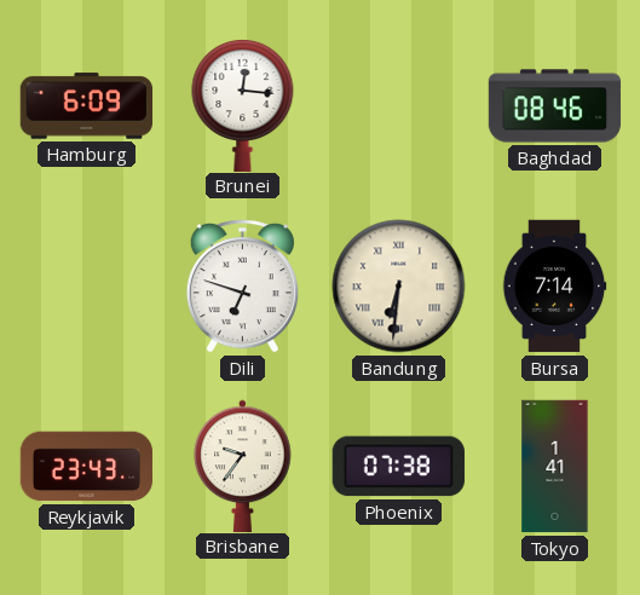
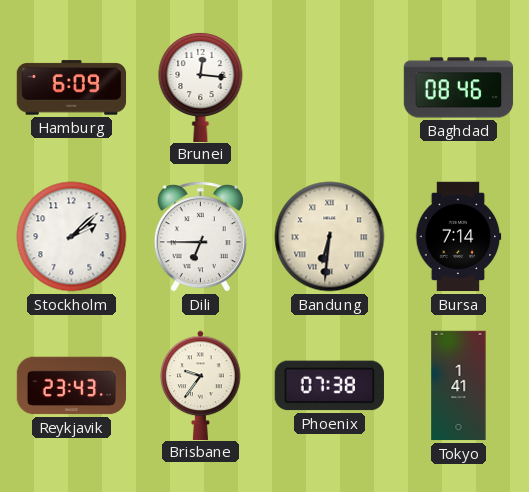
Stockholm: none -> 2:08
Dili: 6:48 -> 6:45
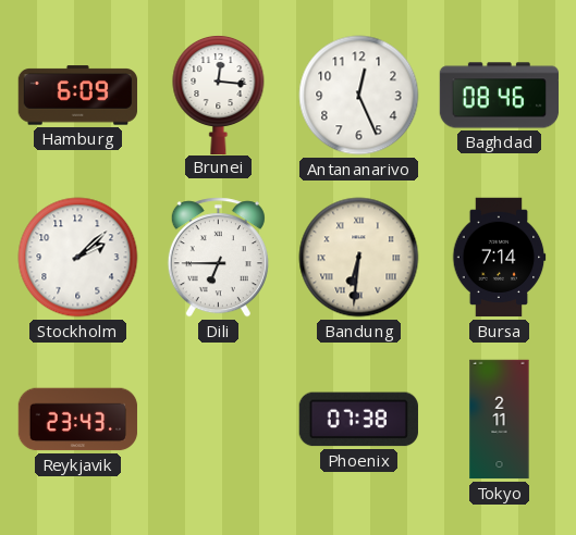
Antananarivo: none -> 12:26
Brisbane: 9:36 -> none
Tokyo: 1:41 -> 2:11
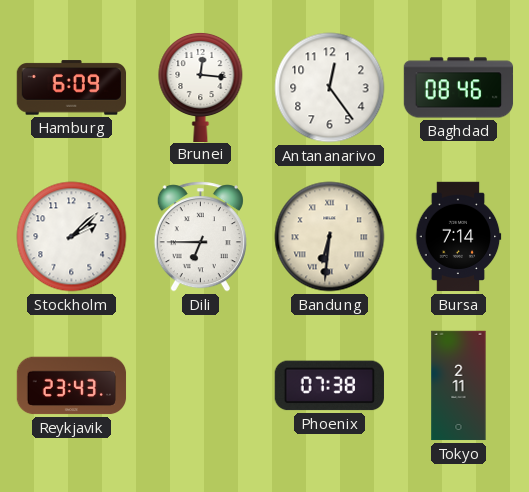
Antananarivo: 12:26 -> 12:24
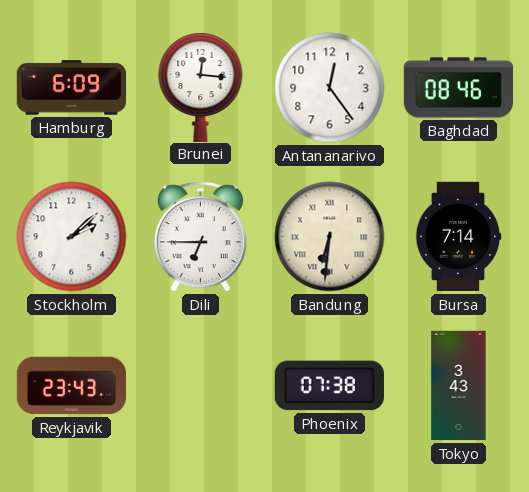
Tokyo: 2:11 -> 3:43
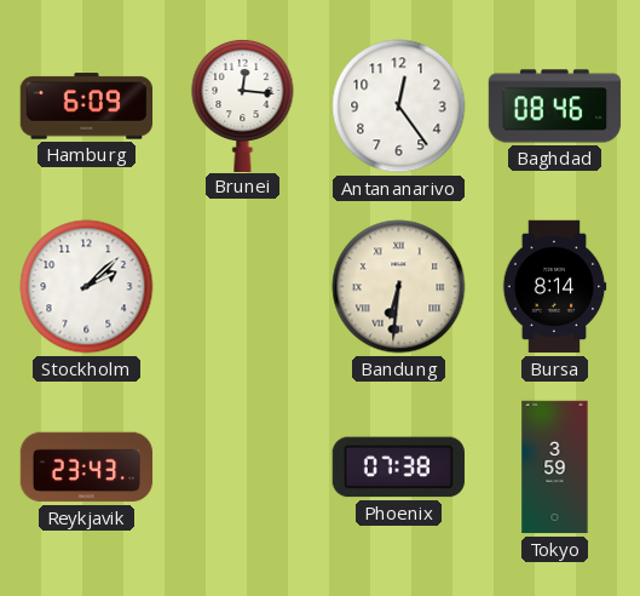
Dili: 6:45 -> none
Bursa: 7:14 -> 8:14
Tokyo: 3:43 -> 3:59
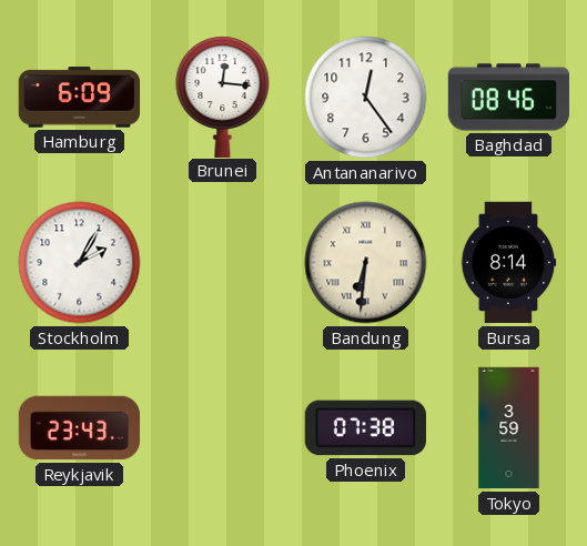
Stockholm: 2:08 -> 2:05
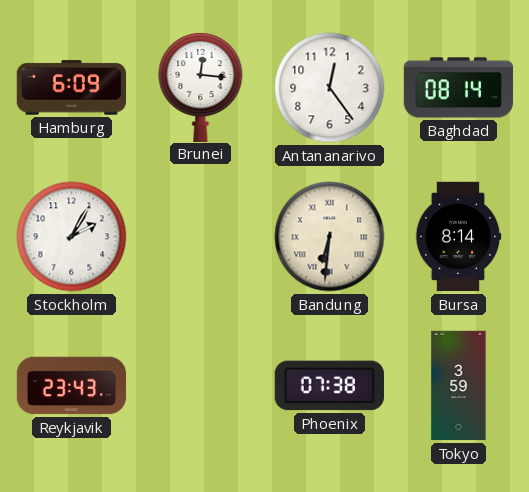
Baghdad: 08:46 -> 08:14
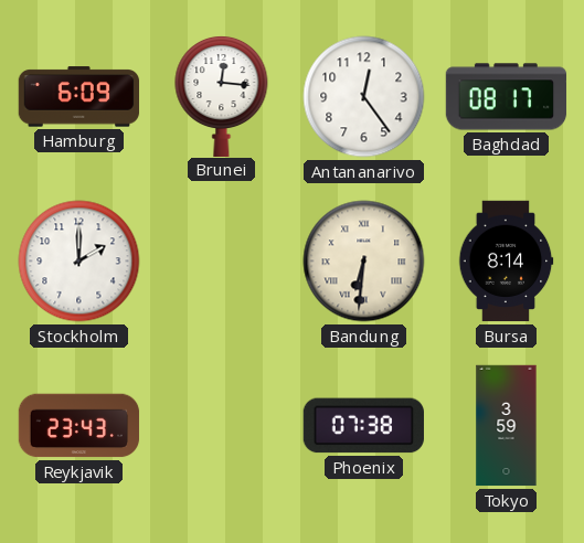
Baghdad: 08:14 -> 08:17
Stockholm: 2:05 -> 2:00
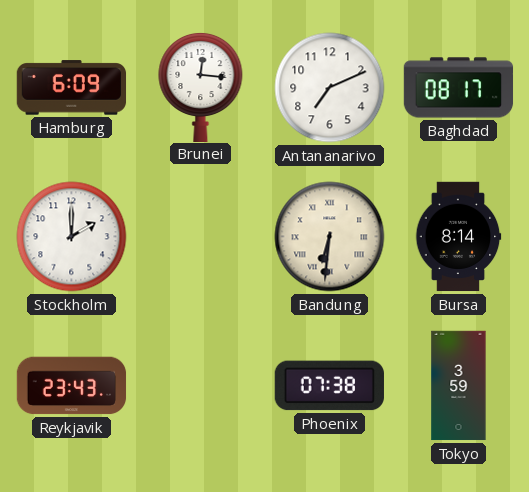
Antananarivo: 12:24 -> 7:11
